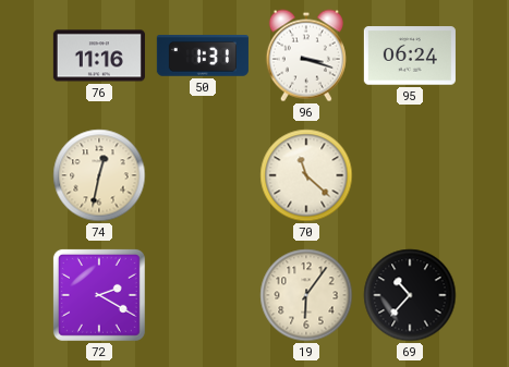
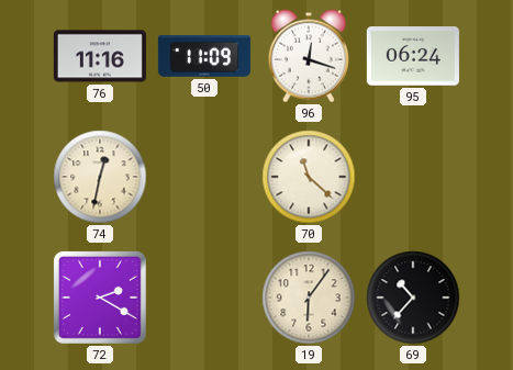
50: 1:31 -> 11:09
96: 3:18 -> 12:18
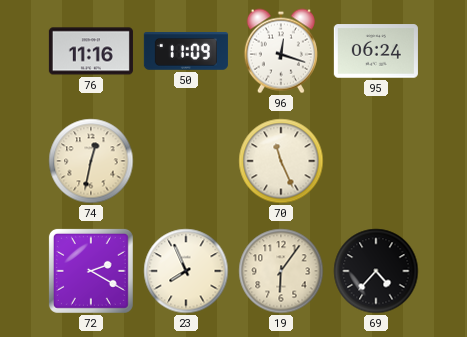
70: 11:22 -> 11:26
23: none -> 7:56
69: 10:37 -> 4:37
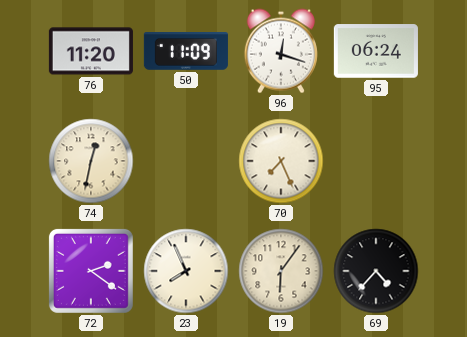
76: 11:16 -> 11:20
70: 11:26 -> 7:26
72: 2:20 -> 2:21
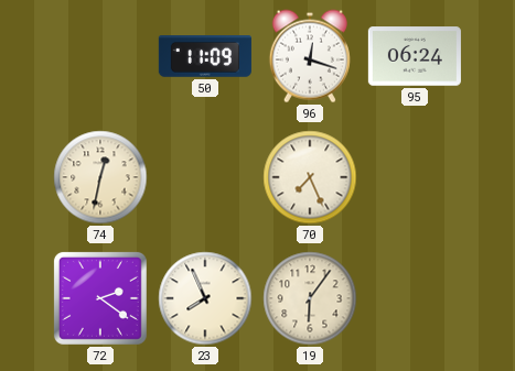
76: 11:20 -> none
69: 4:37 -> none
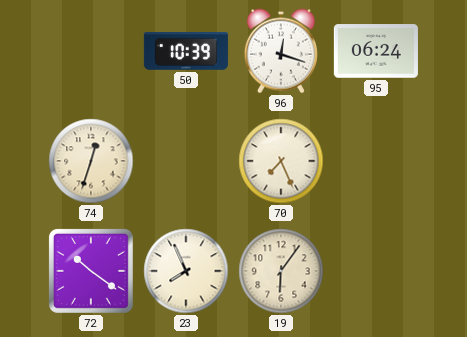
50: 11:09 -> 10:39
74: 12:32 -> 12:33
72: 2:21 -> 10:21
